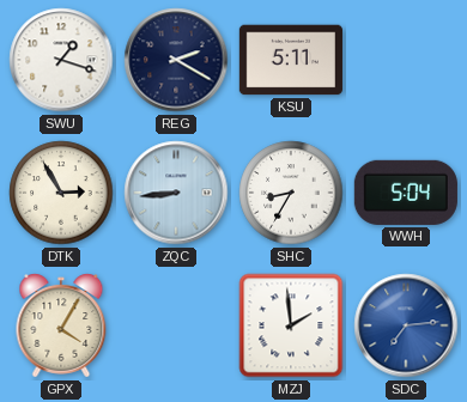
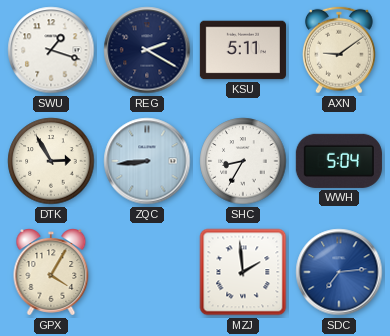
AXN: none -> 9:09
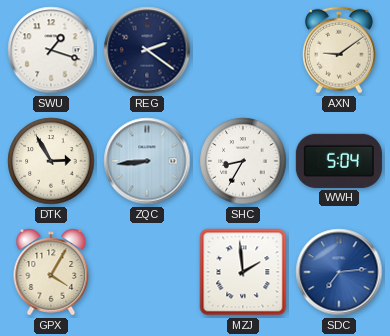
REG: 2:20 -> 2:21
KSU: 5:11 -> none
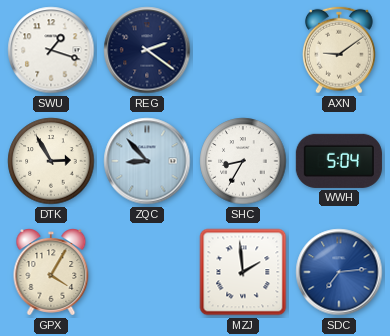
ZQC: 8:44 -> 8:53
